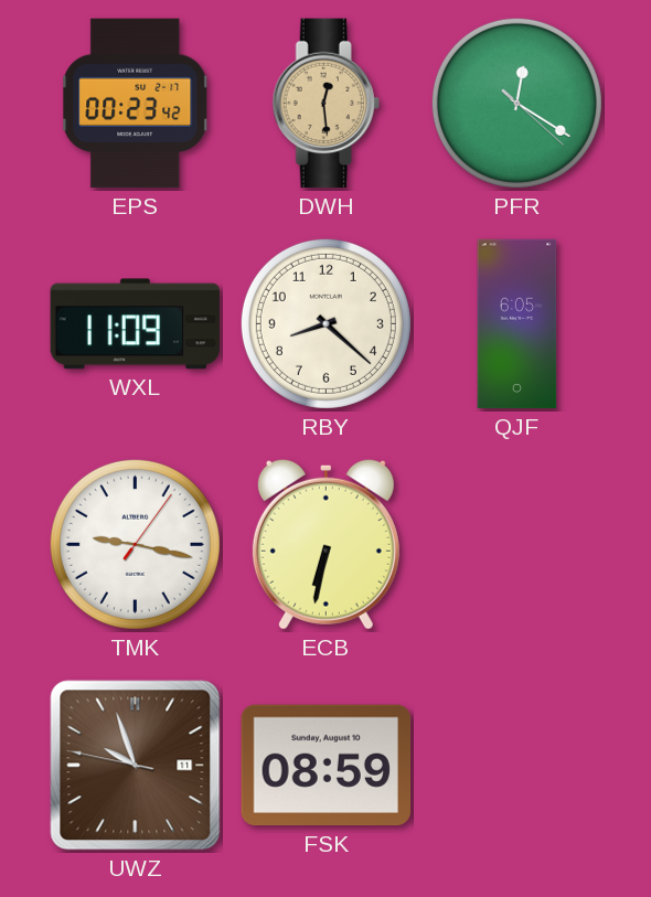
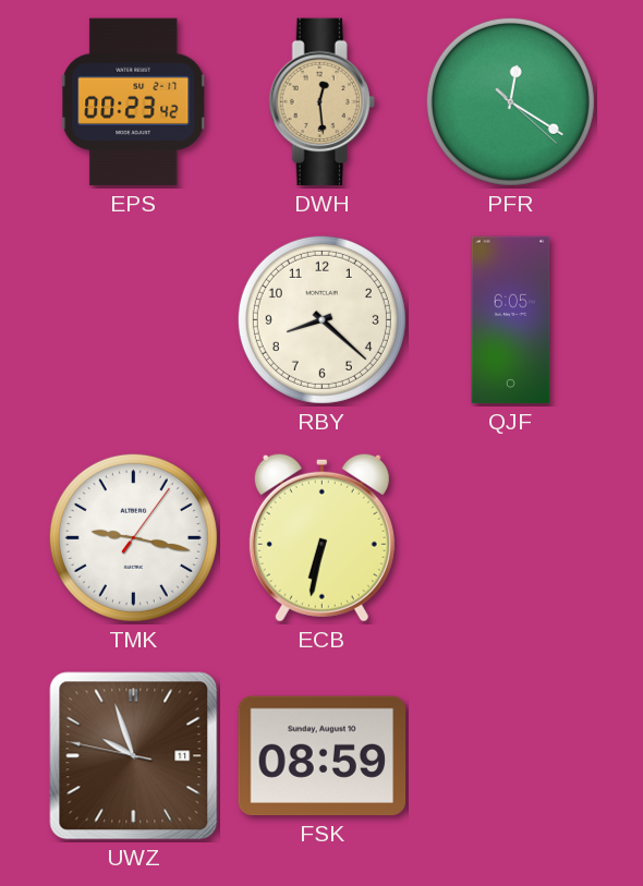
WXL: 11:09 -> none
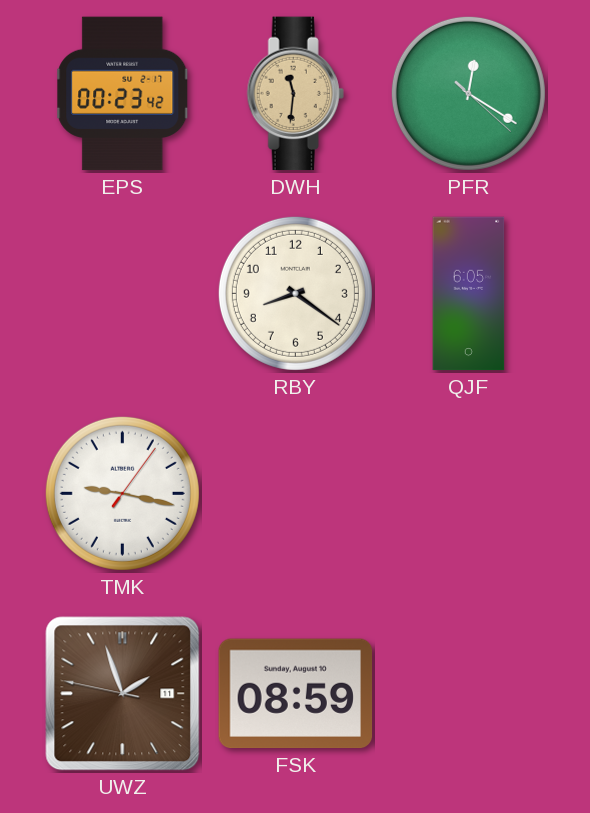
DWH: 12:29 -> 11:31
RBY: 8:22 -> 8:21
ECB: 6:32 -> none
UWZ: 9:56 -> 1:56
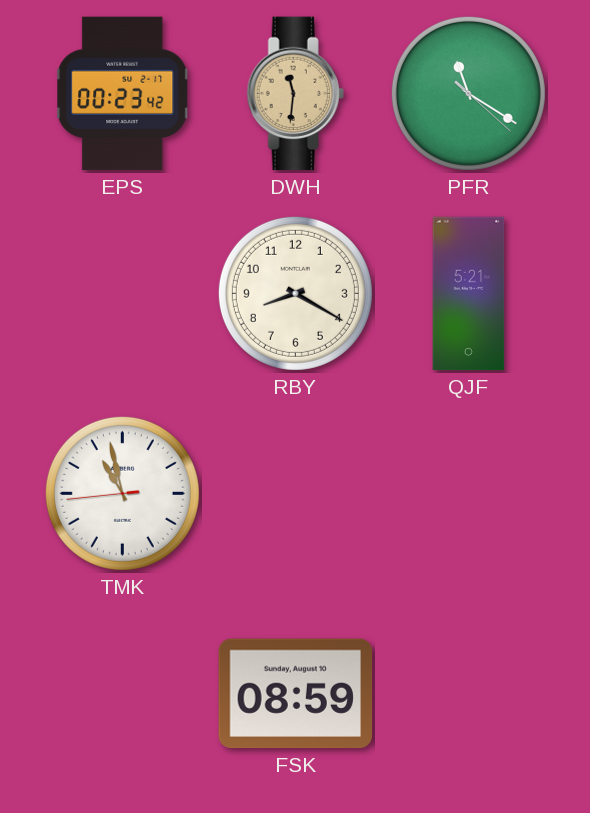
PFR: 12:20 -> 11:20
RBY: 8:21 -> 8:20
QJF: 6:05 -> 5:21
TMK: 9:17 -> 10:57
UWZ: 1:56 -> none
